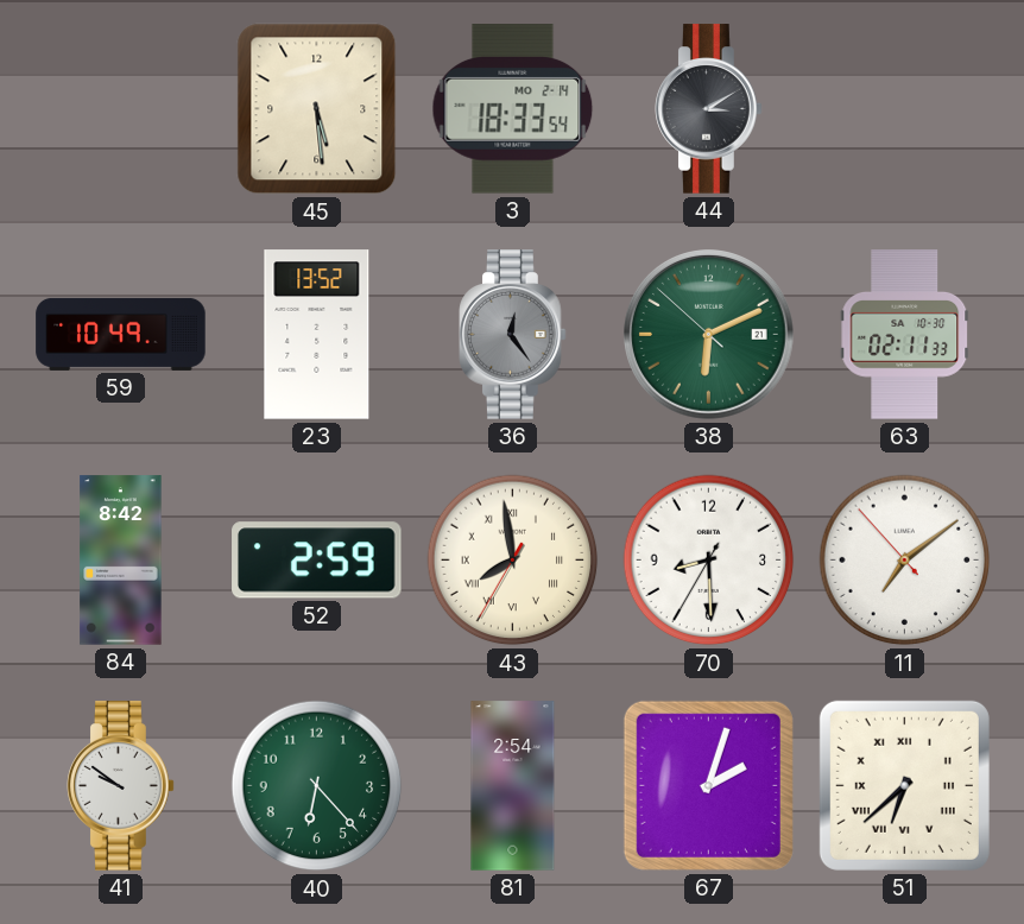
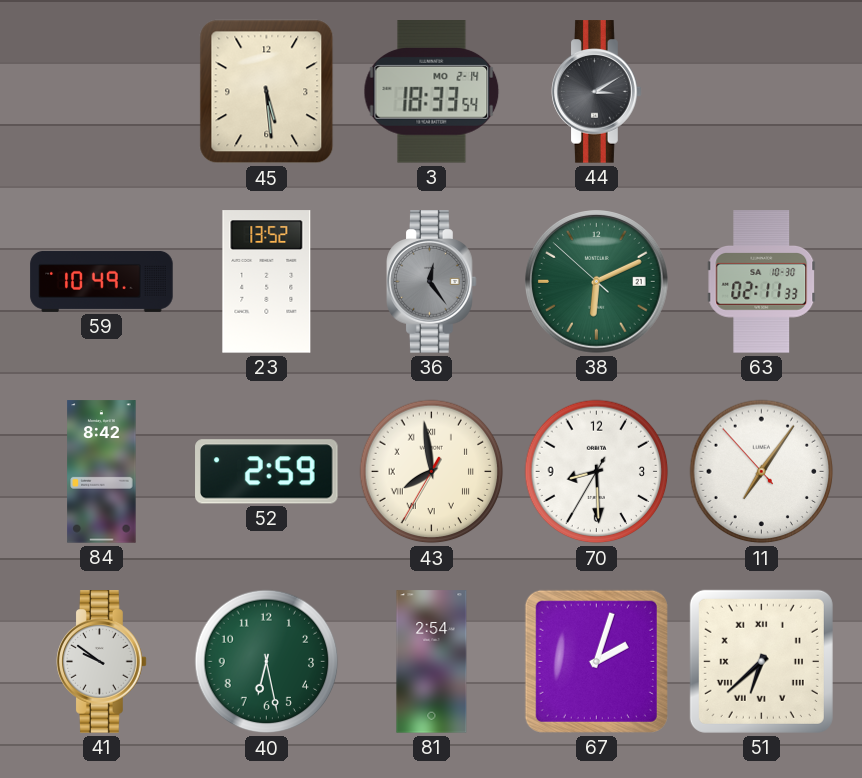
11: 7:08 -> 7:05
40: 6:23 -> 6:28
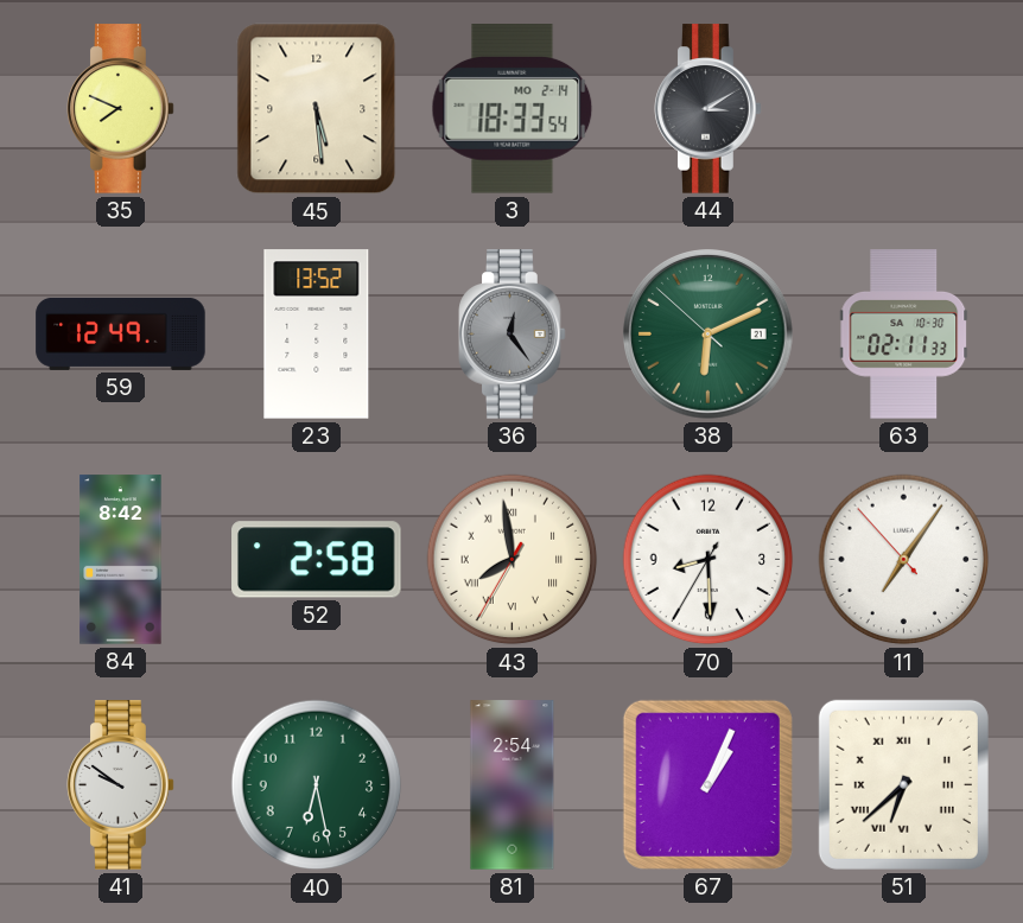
35: none -> 7:49
59: 10:49 -> 12:49
52: 2:59 -> 2:58
67: 2:03 -> 1:04
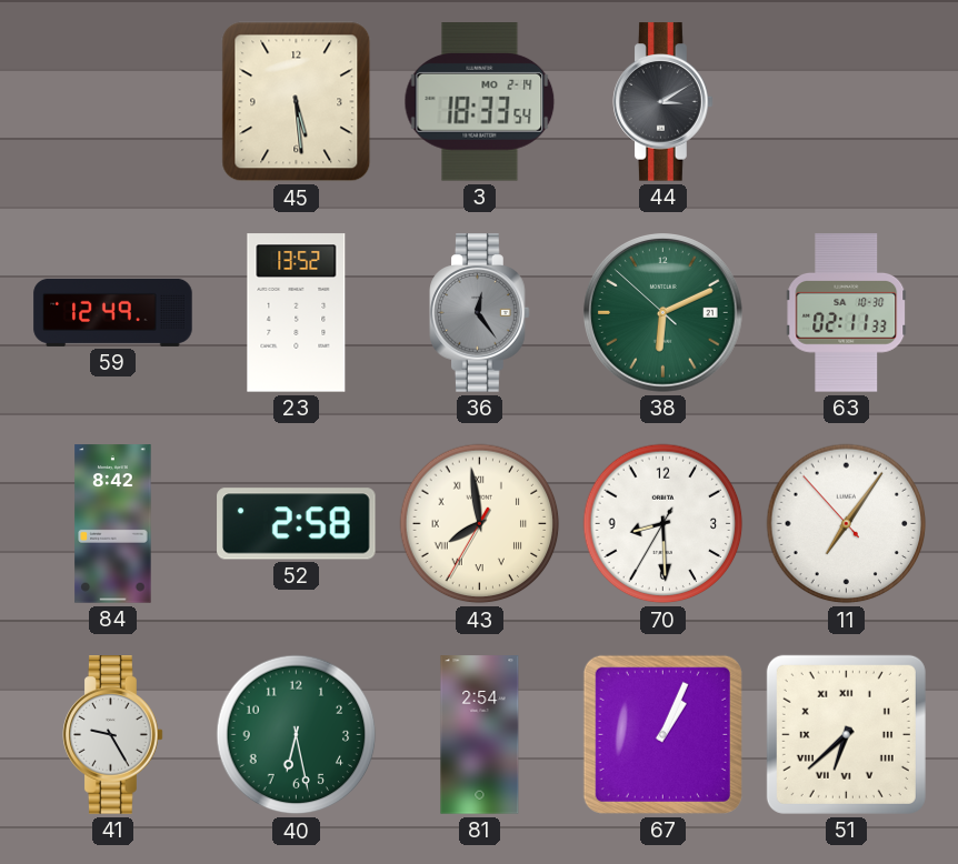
35: 7:49 -> none
41: 9:51 -> 9:25
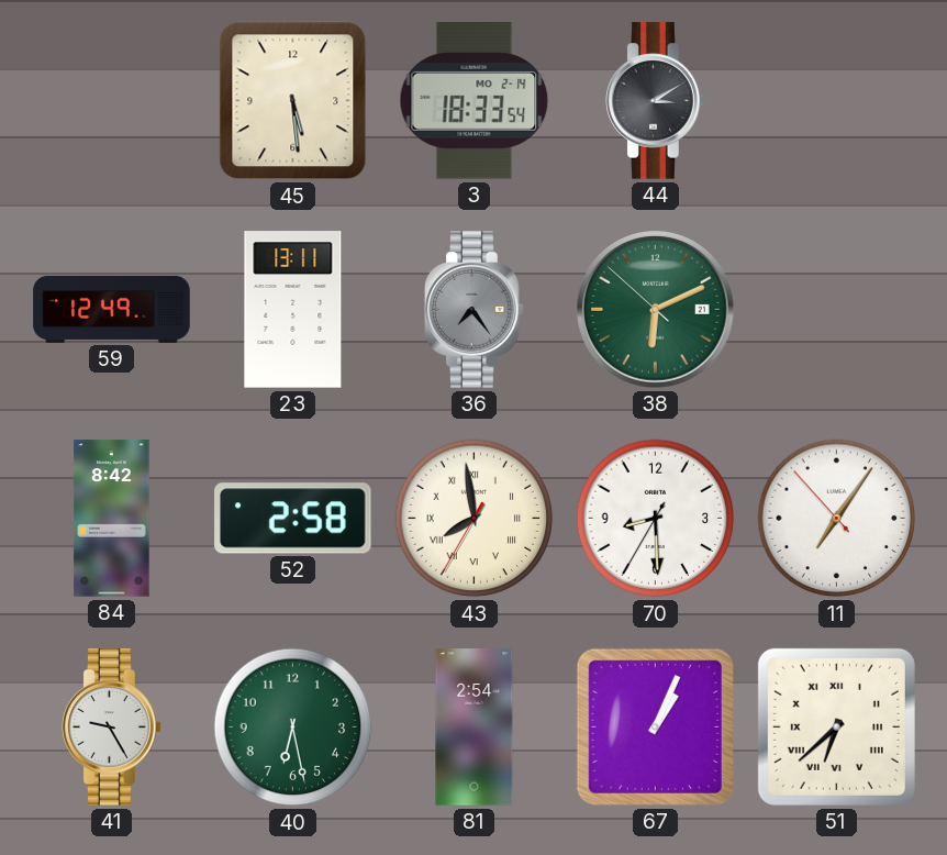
23: 13:52 -> 13:11
36: 12:24 -> 7:24
63: 02:11 -> none
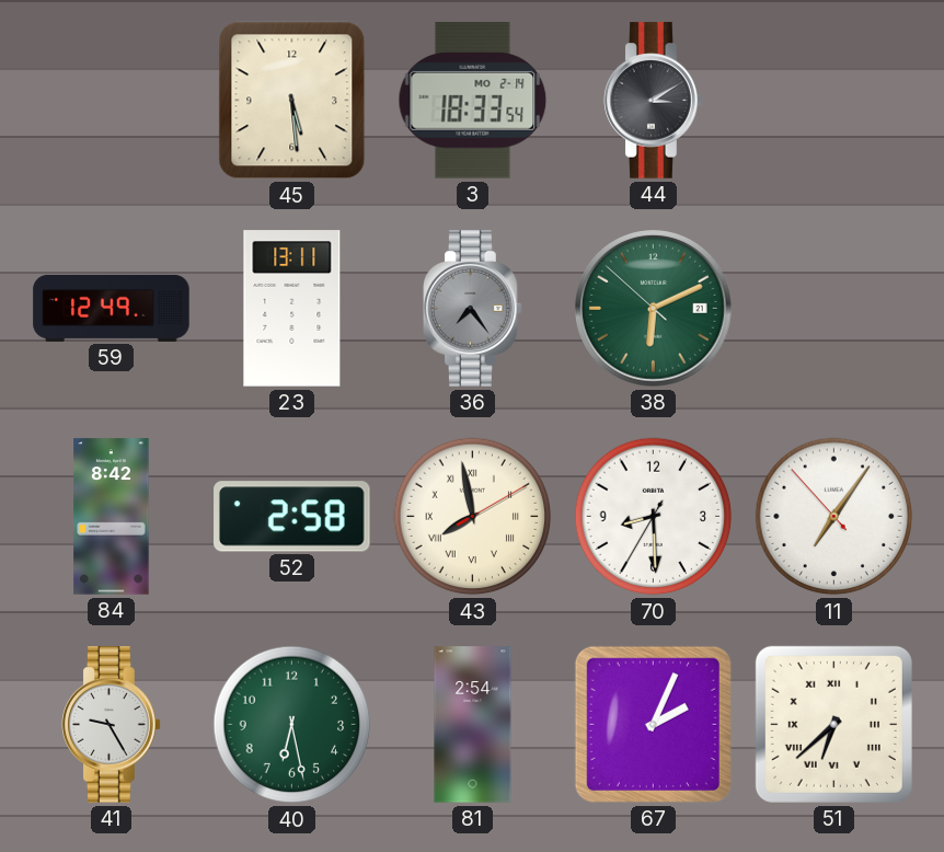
43: 7:58:35 -> 7:58:10
67: 1:04 -> 2:04
